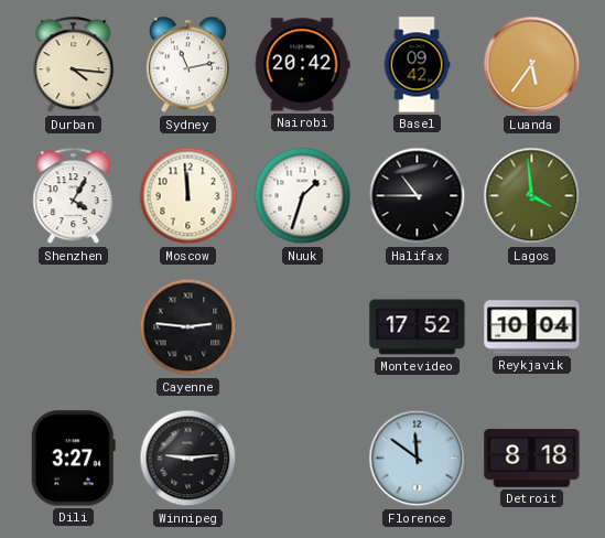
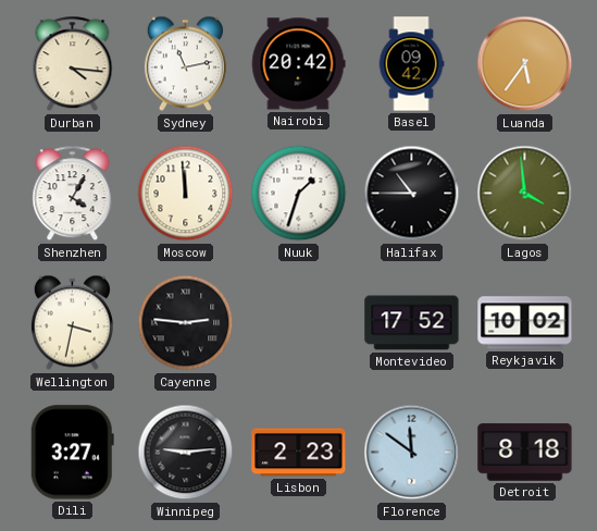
Wellington: none -> 3:32
Reykjavik: 10:04 -> 10:02
Lisbon: none -> 2:23
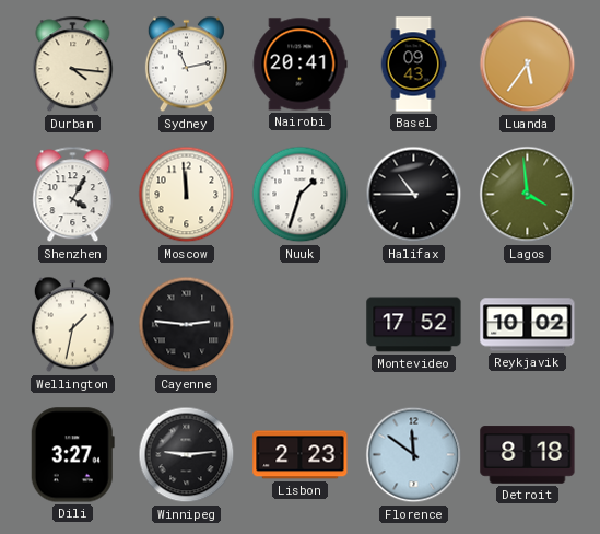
Nairobi: 20:42 -> 20:41
Basel: 09:42 -> 09:43
Wellington: 3:32 -> 1:32
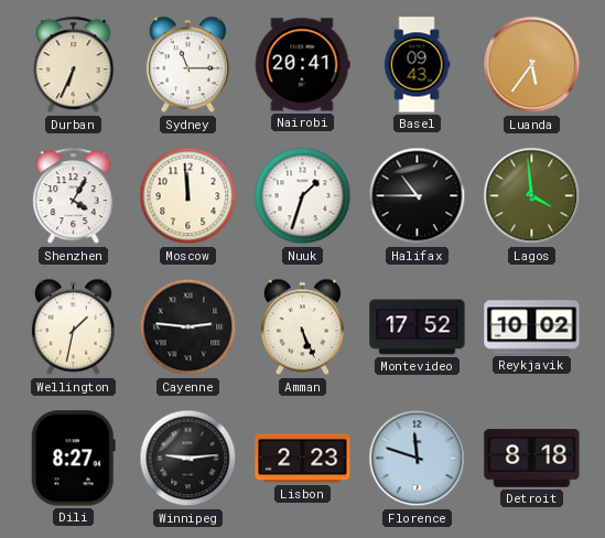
Durban: 4:16 -> 6:34
Sydney: 11:13 -> 11:15
Amman: none -> 5:26
Dili: 3:27 -> 8:27
Florence: 11:51 -> 11:48
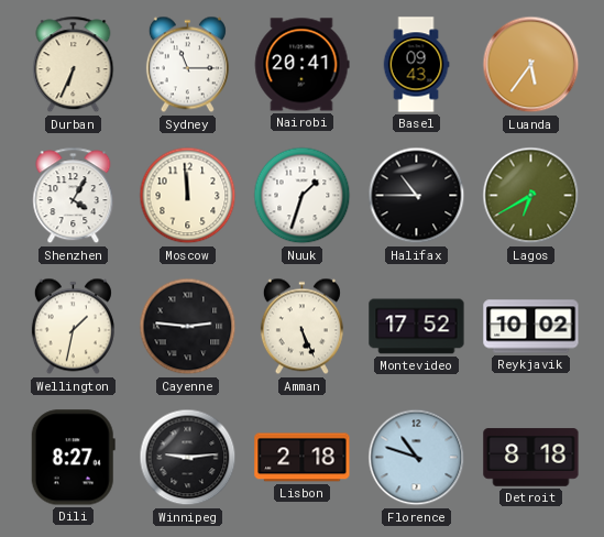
Lagos: 3:59 -> 6:40
Lisbon: 2:23 -> 2:18
Florence: 11:48 -> 10:48
